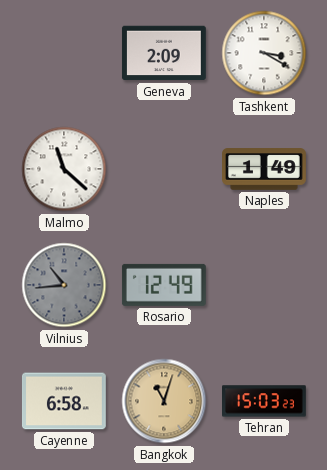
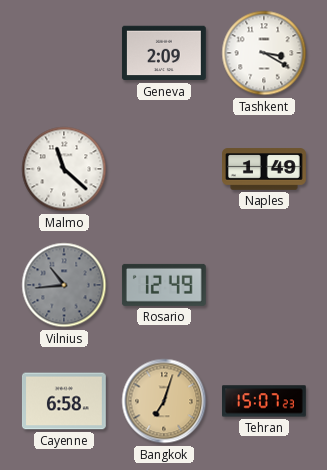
Bangkok: 11:03 -> 7:03
Tehran: 15:03 -> 15:07
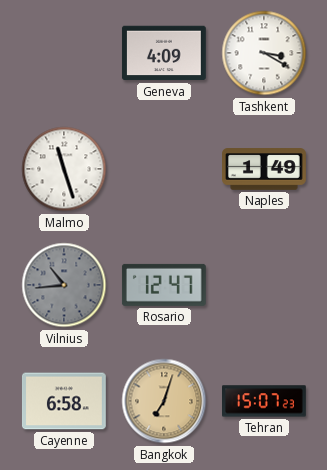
Geneva: 2:09 -> 4:09
Malmo: 11:22 -> 11:27
Rosario: 12:49 -> 12:47
